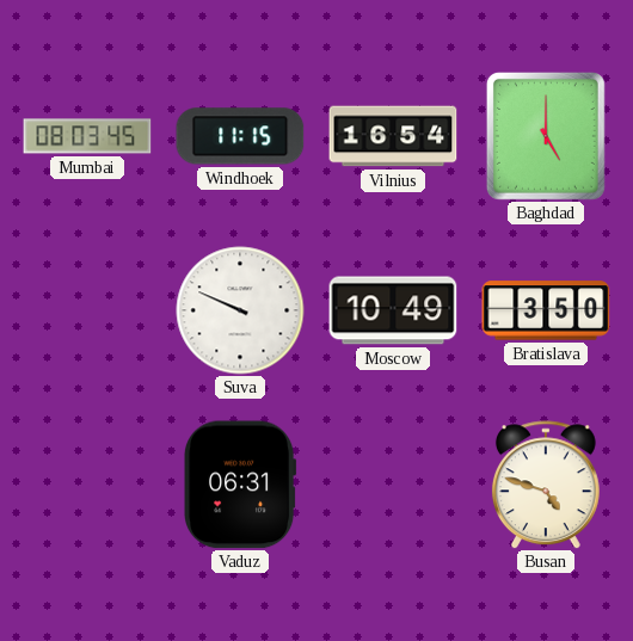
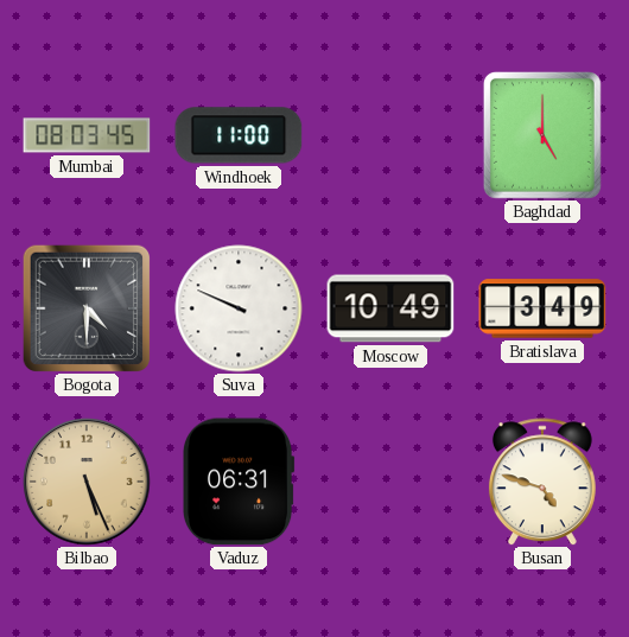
Windhoek: 11:15 -> 11:00
Vilnius: 16:54 -> none
Bogota: none -> 4:30
Bratislava: 3:50 -> 3:49
Bilbao: none -> 5:26
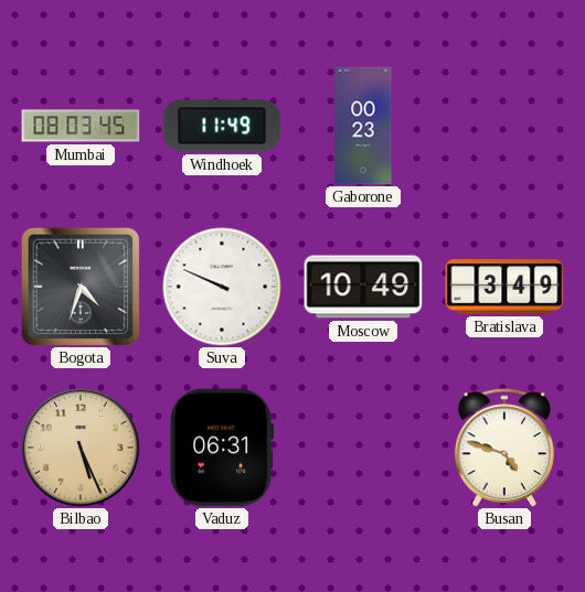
Windhoek: 11:00 -> 11:49
Gaborone: none -> 00:23
Baghdad: 5:00 -> none
Bogota: 4:30 -> 4:33
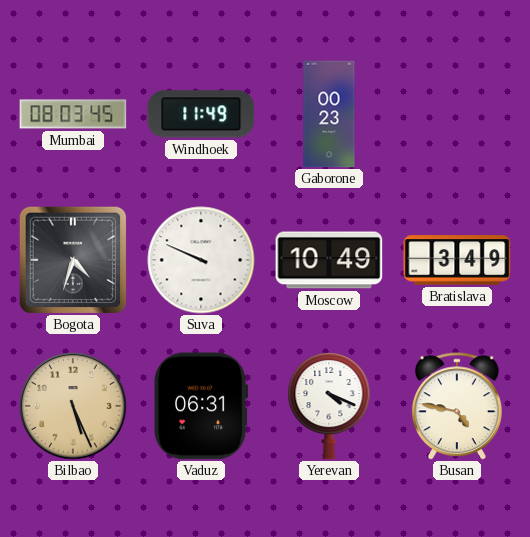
Yerevan: none -> 4:19
Busan: 4:48 -> 4:47
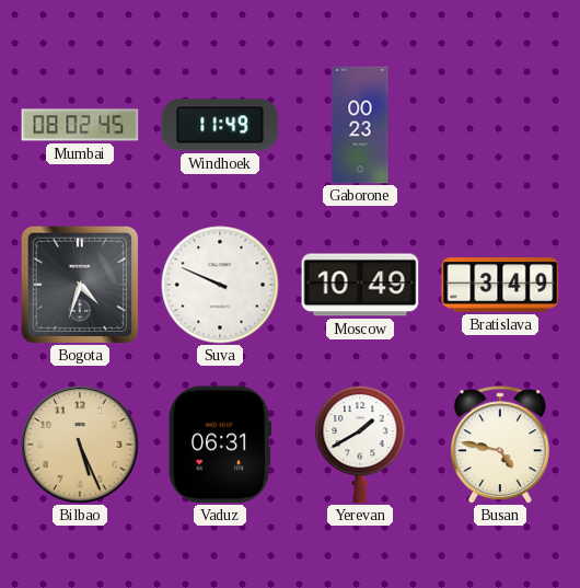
Mumbai: 08:03 -> 08:02
Yerevan: 4:19 -> 1:40
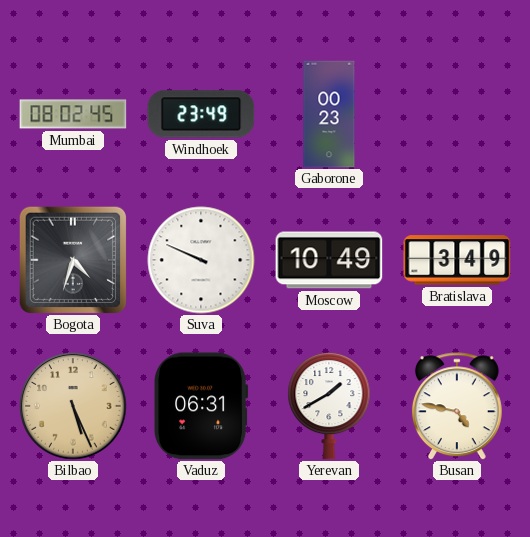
Windhoek: 11:49 -> 23:49
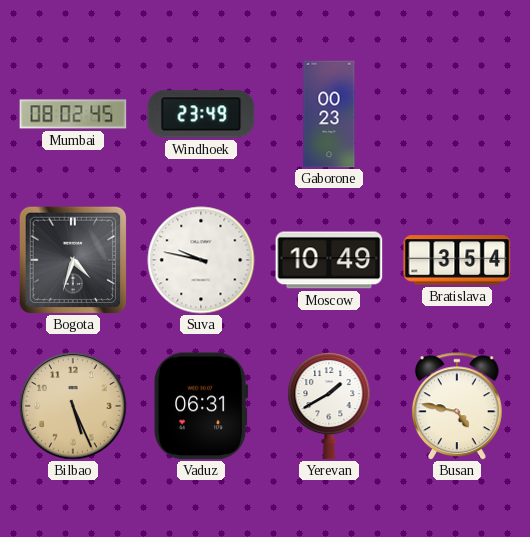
Suva: 9:49 -> 9:47
Bratislava: 3:49 -> 3:54
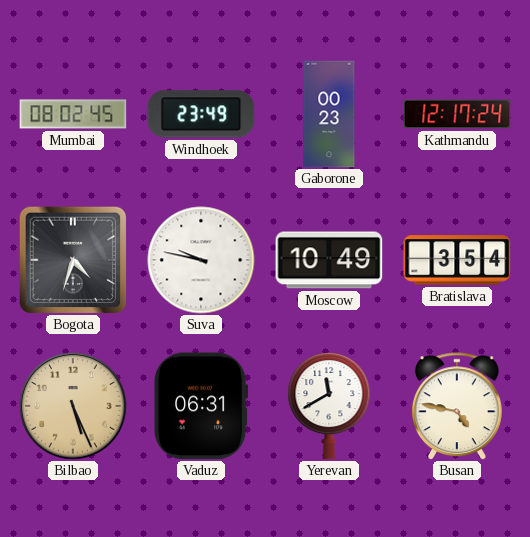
Kathmandu: none -> 12:17
Yerevan: 1:40 -> 11:40
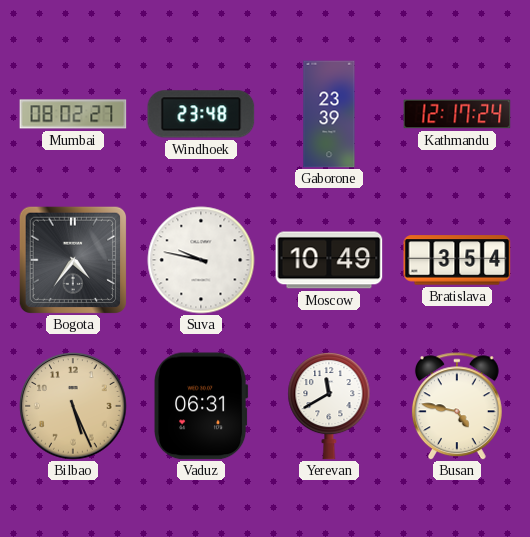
Mumbai: 08:02:45 -> 08:02:27
Windhoek: 23:49 -> 23:48
Gaborone: 00:23 -> 23:39
Bogota: 4:33 -> 4:36
